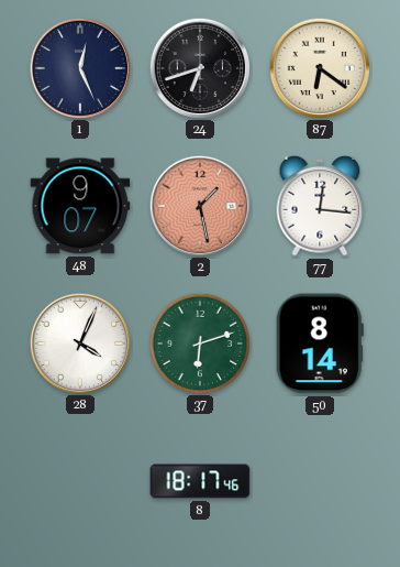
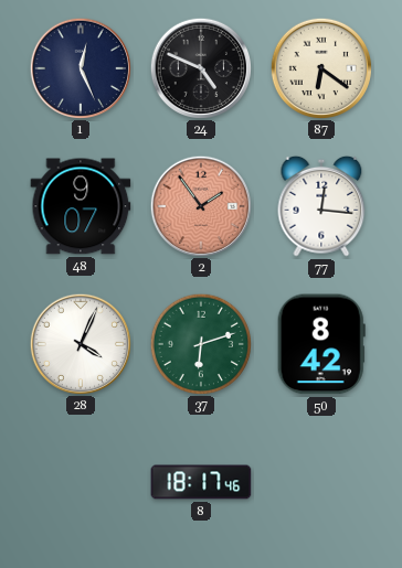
24: 6:42 -> 4:49
2: 1:28 -> 1:54
50: 8:14 -> 8:42
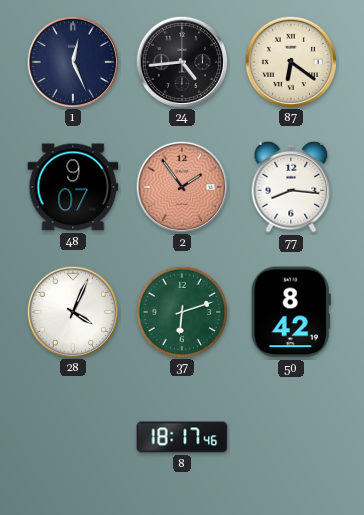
24: 4:49 -> 4:44
77: 12:16 -> 8:16
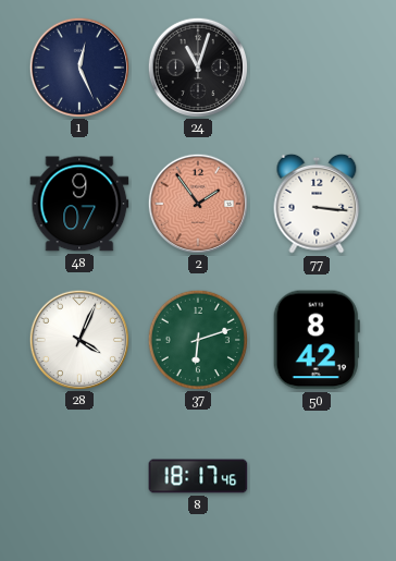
24: 4:44 -> 11:03
87: 6:21 -> none
77: 8:16 -> 3:16
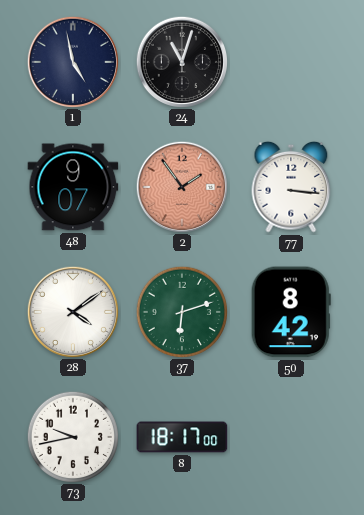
1: 12:26 -> 4:58
28: 4:04 -> 4:09
73: none -> 9:43
8: 18:17:46 -> 18:17:00
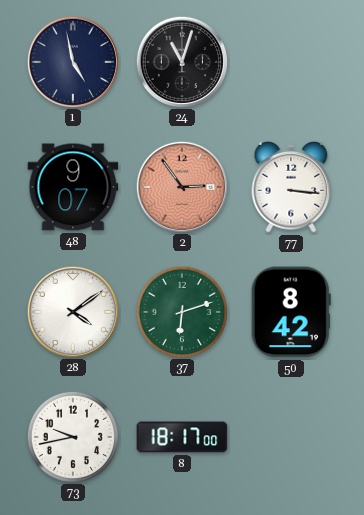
2: 1:54 -> 2:54
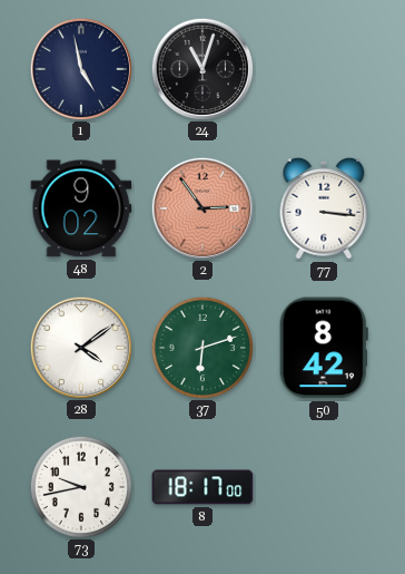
48: 9:07 -> 9:02
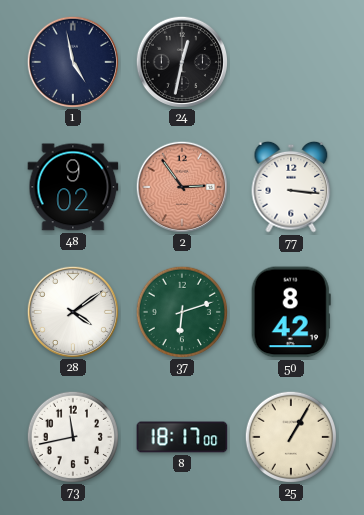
24: 11:03 -> 12:32
73: 9:43 -> 11:43
25: none -> 1:05
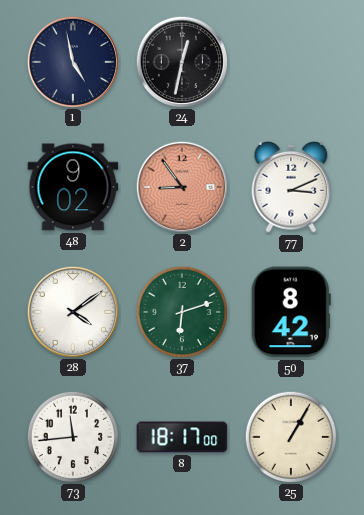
2: 2:54 -> 8:54
77: 3:16 -> 3:11
73: 11:43 -> 11:44
